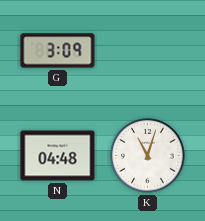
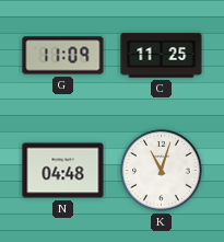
G: 3:09 -> 11:09
C: none -> 11:25
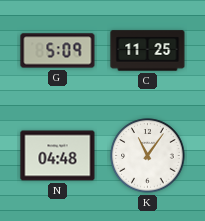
G: 11:09 -> 5:09
K: 11:03 -> 11:06
